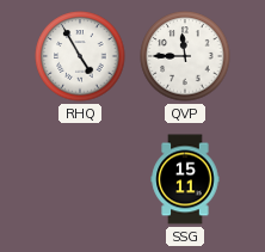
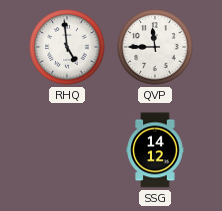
RHQ: 4:55 -> 4:59
SSG: 15:11 -> 14:12
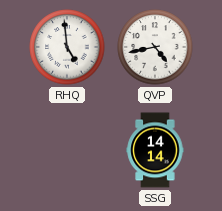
QVP: 11:45 -> 4:43
SSG: 14:12 -> 14:14
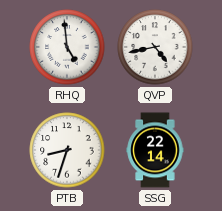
PTB: none -> 8:33
SSG: 14:14 -> 22:14
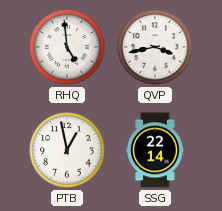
QVP: 4:43 -> 3:43
PTB: 8:33 -> 12:58
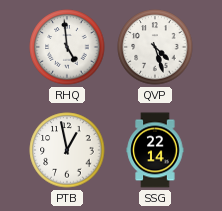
QVP: 3:43 -> 4:27
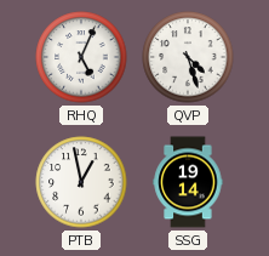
RHQ: 4:59 -> 5:04
SSG: 22:14 -> 19:14
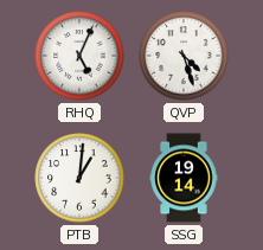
PTB: 12:58 -> 1:01
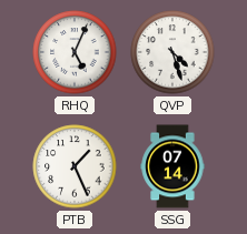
PTB: 1:01 -> 1:26
SSG: 19:14 -> 07:14
